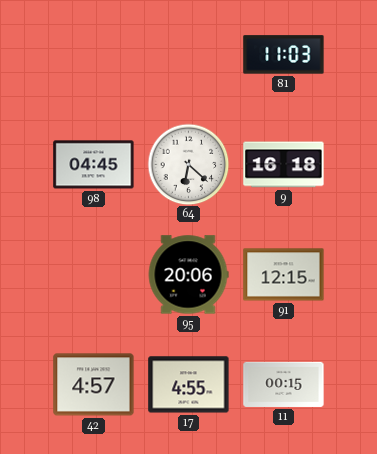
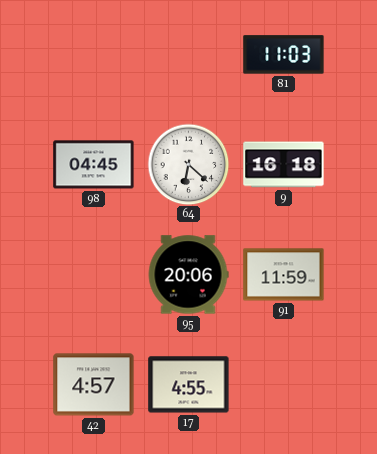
91: 12:15 -> 11:59
11: 00:15 -> none
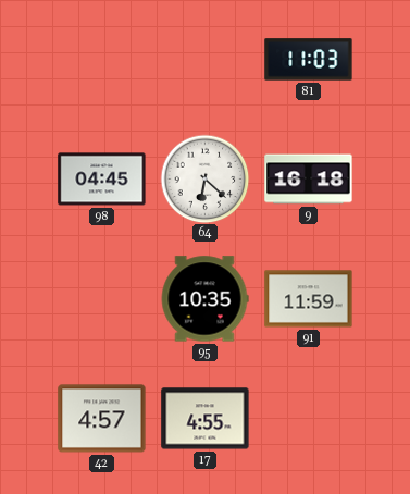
95: 20:06 -> 10:35
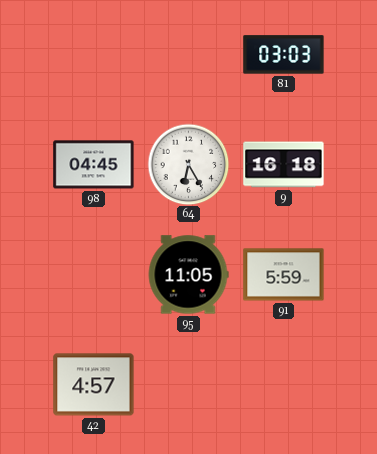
81: 11:03 -> 03:03
64: 6:22 -> 6:25
95: 10:35 -> 11:05
91: 11:59 -> 5:59
17: 4:55 -> none
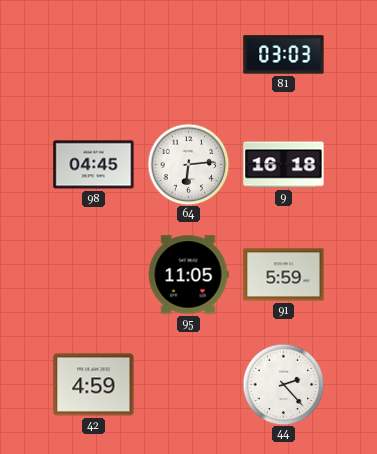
64: 6:25 -> 6:14
42: 4:57 -> 4:59
44: none -> 2:23
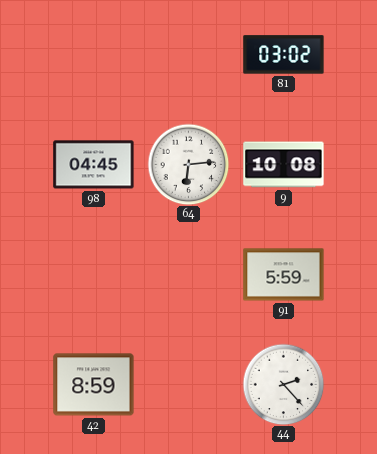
81: 03:03 -> 03:02
9: 16:18 -> 10:08
95: 11:05 -> none
42: 4:59 -> 8:59
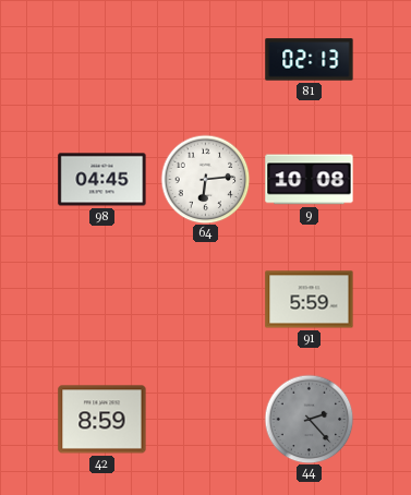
81: 03:02 -> 02:13
44 dial: white -> grey
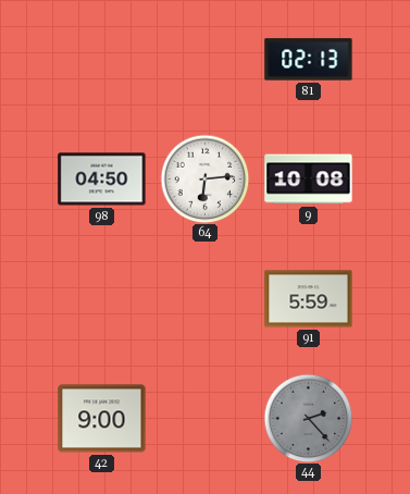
98: 04:45 -> 04:50
42: 8:59 -> 9:00
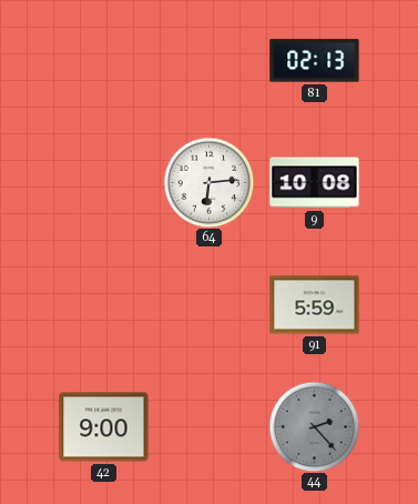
98: 04:50 -> none
